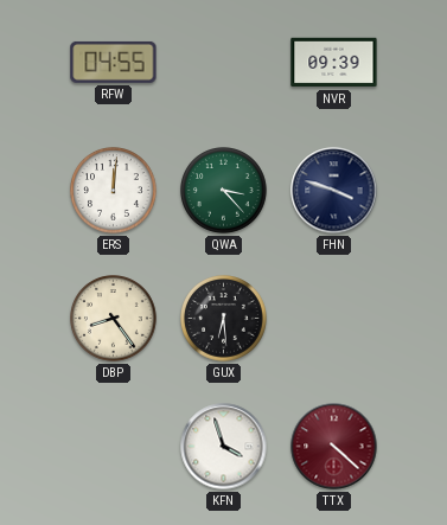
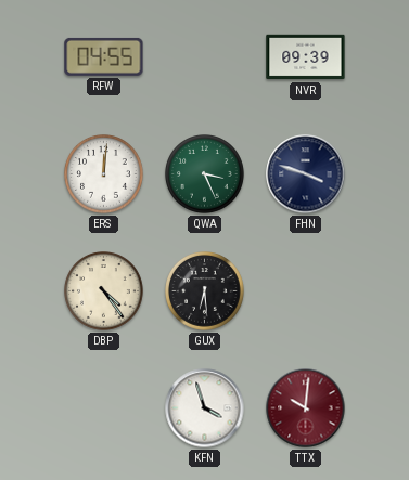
QWA: 3:23 -> 3:26
DBP: 8:24 -> 4:24
TTX: 4:22 -> 10:01
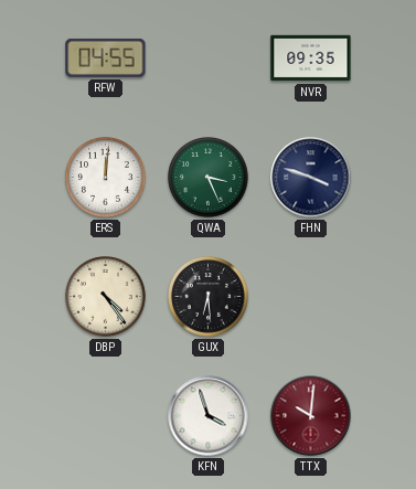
NVR: 09:39 -> 09:35
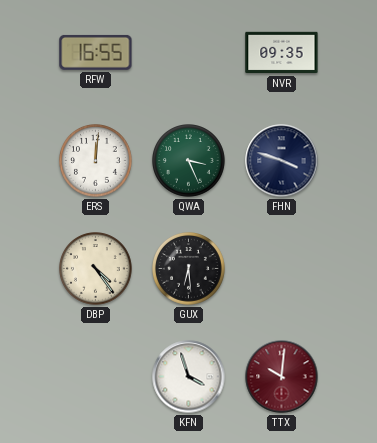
RFW: 04:55 -> 16:55
